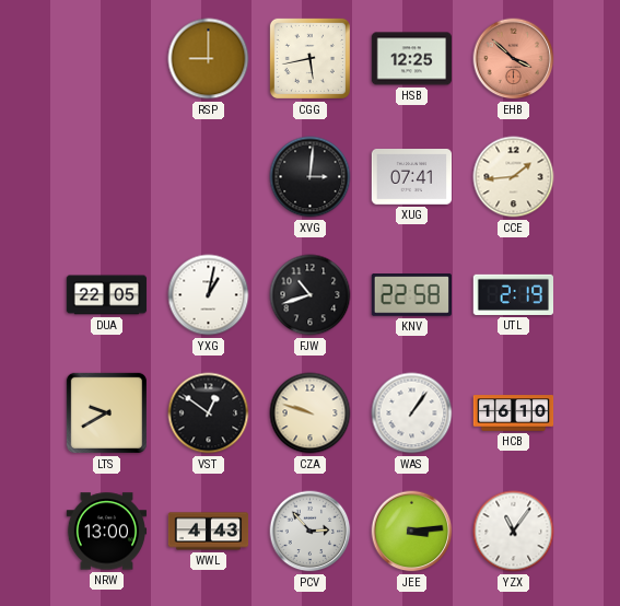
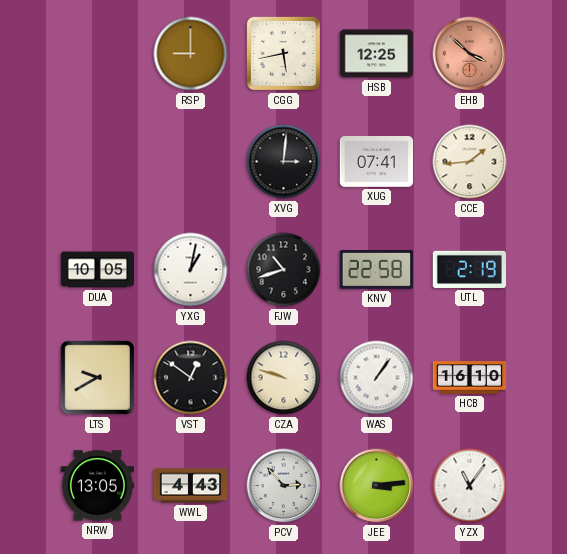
DUA: 22:05 -> 10:05
NRW: 13:00 -> 13:05
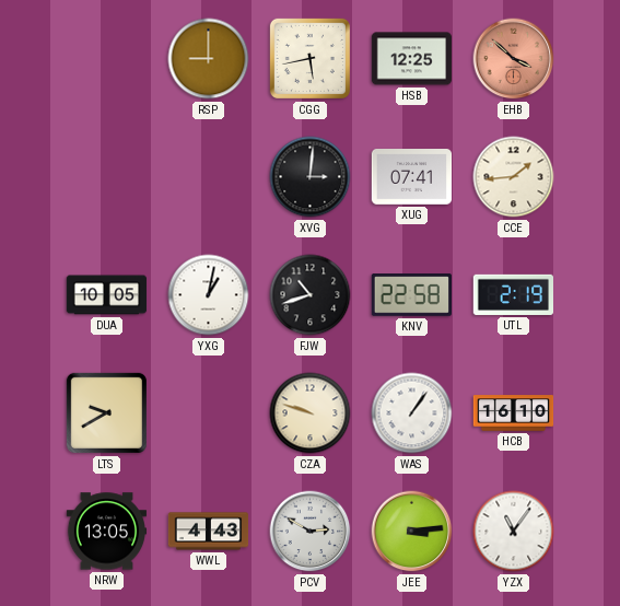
VST: 12:51 -> none
PCV: 2:53 -> 2:50
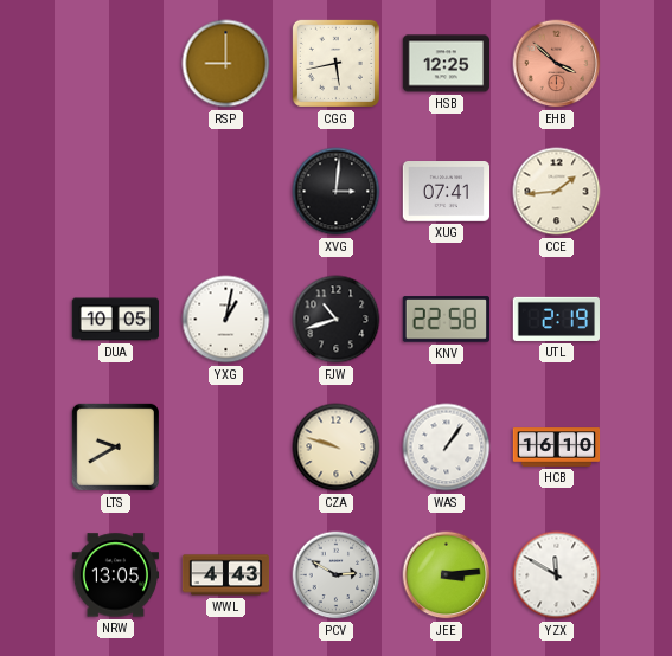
YZX: 11:06 -> 11:50
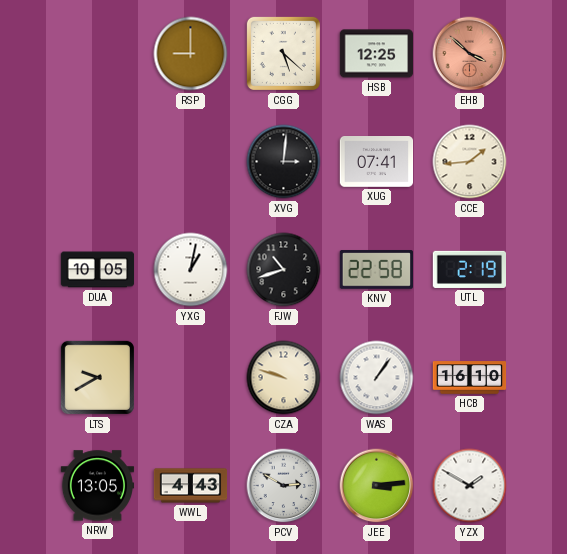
CGG: 5:43 -> 5:22
YZX: 11:50 -> 1:50
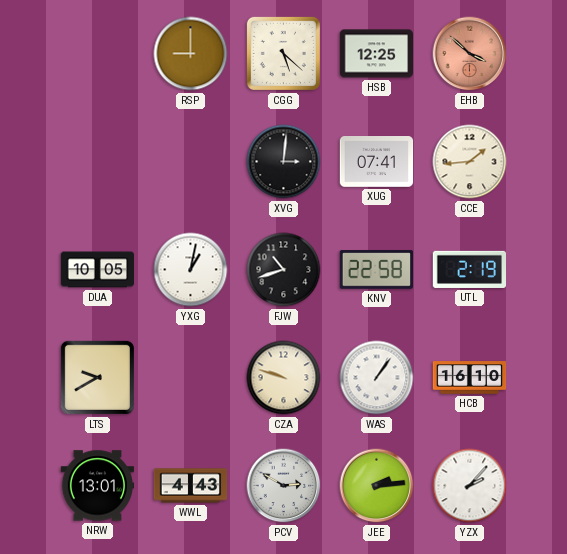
NRW: 13:05 -> 13:01
JEE: 3:14 -> 2:14
YZX: 1:50 -> 2:07
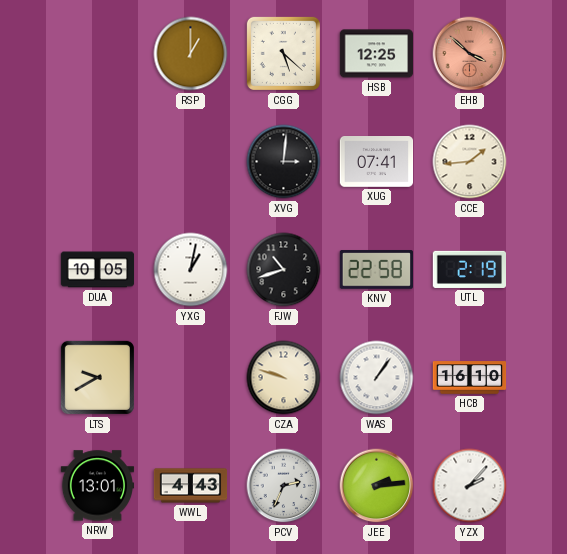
RSP: 9:00 -> 1:00
PCV: 2:50 -> 2:34
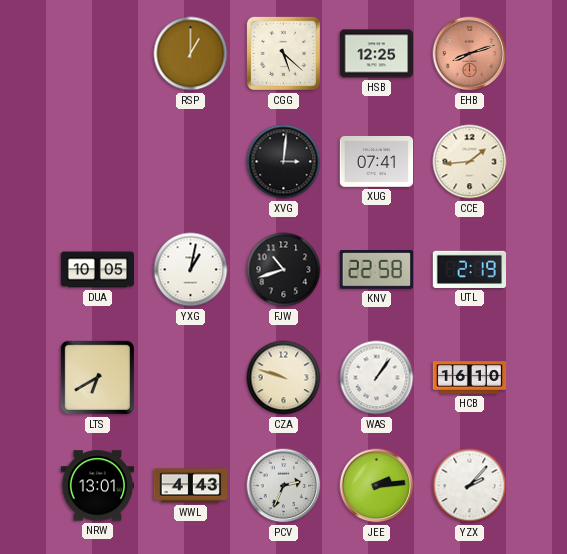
EHB: 3:52 -> 8:12
LTS: 9:40 -> 6:40
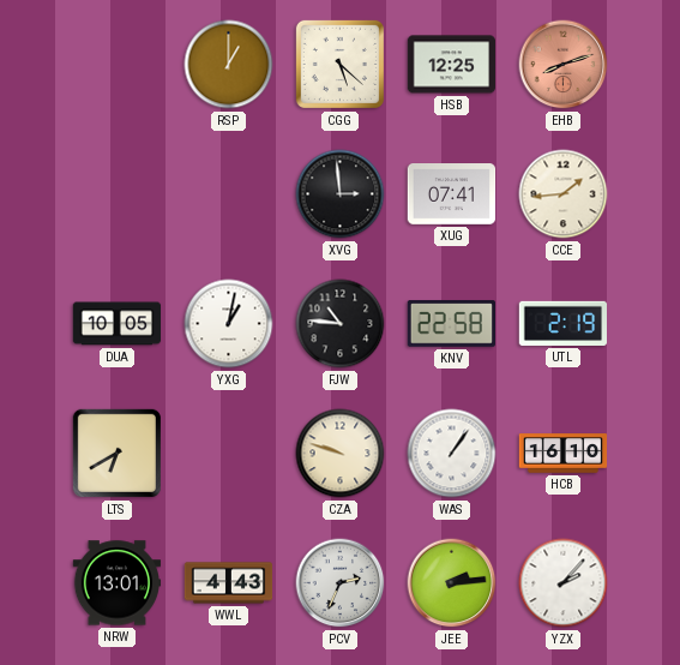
XVG: 3:01 -> 2:59
FJW: 10:42 -> 10:46
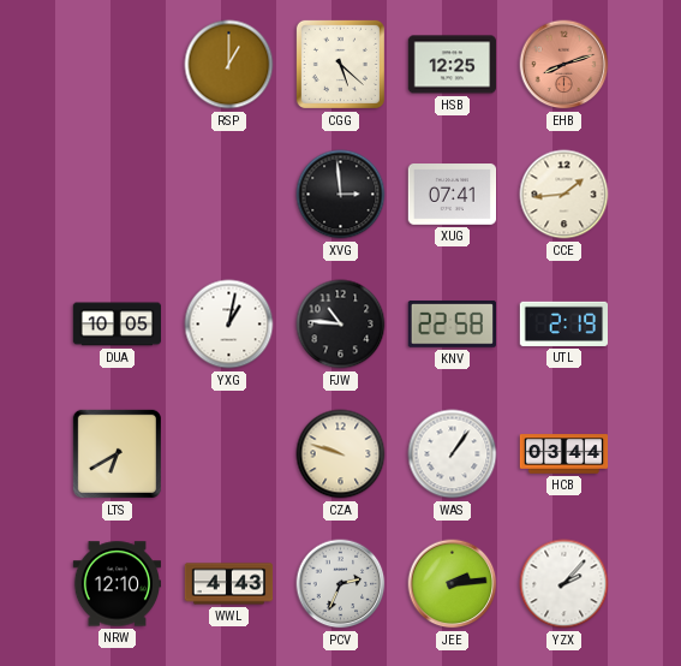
HCB: 16:10 -> 03:44
NRW: 13:01 -> 12:10
